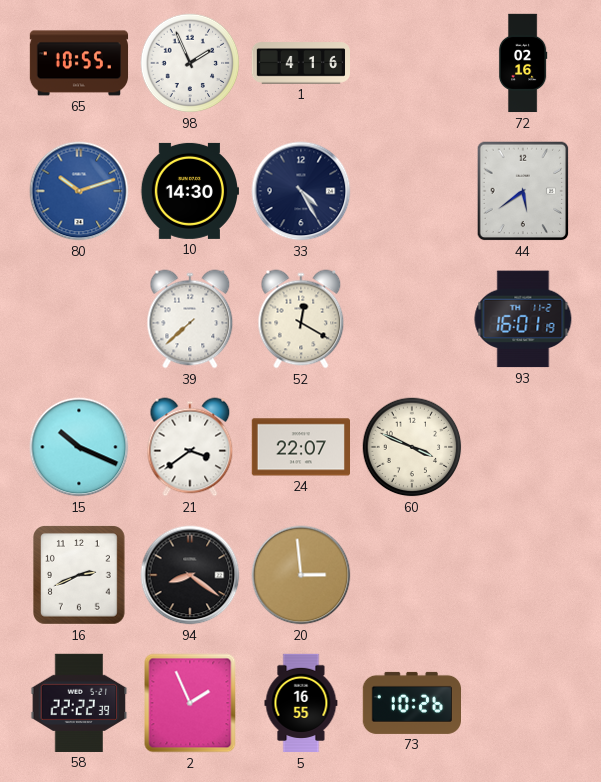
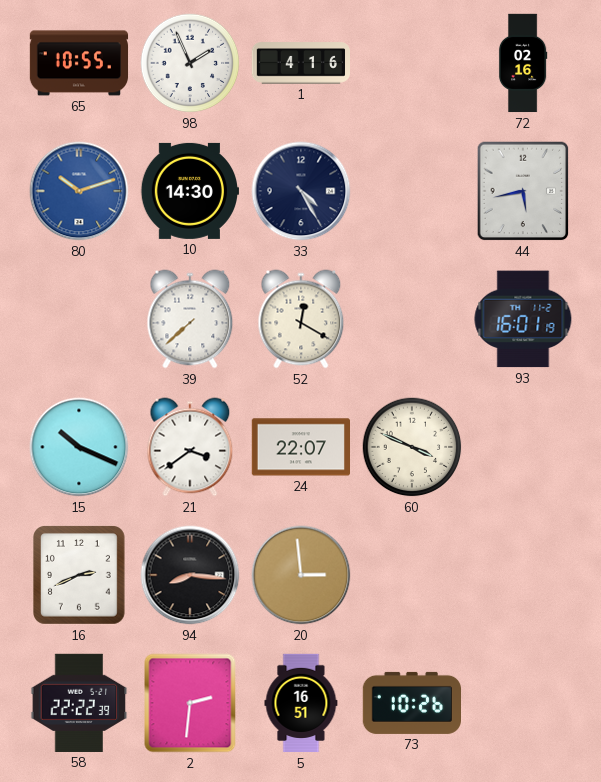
44: 5:39 -> 5:43
94: 8:21 -> 8:16
2: 1:56 -> 2:31
5: 16:55 -> 16:51
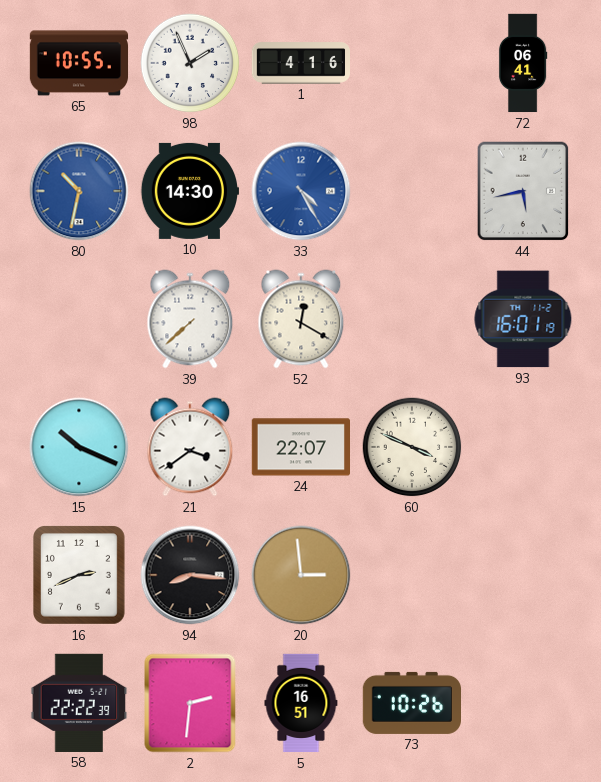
72: 02:16 -> 06:41
80: 10:12 -> 10:32
33 dial: navy -> blue
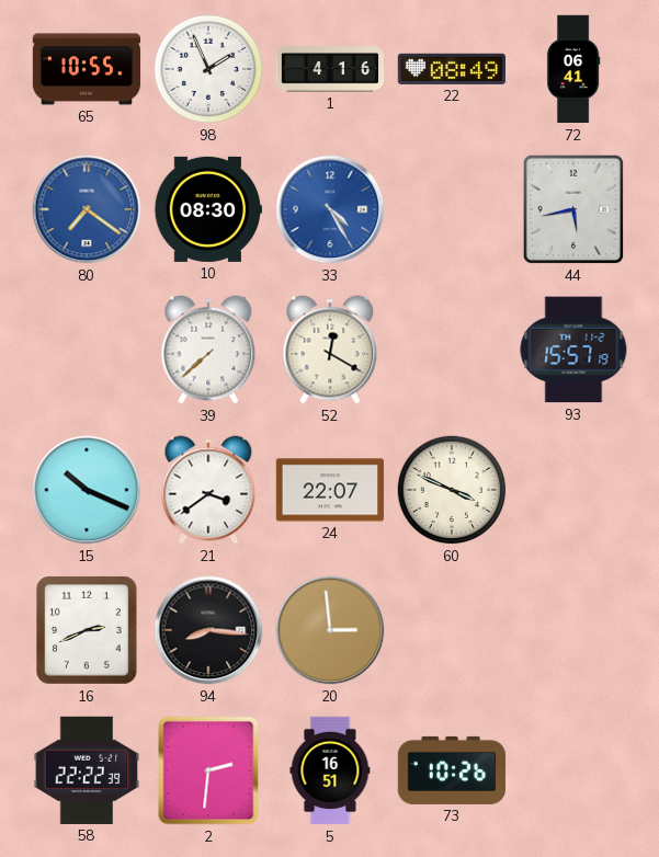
22: none -> 08:49
80: 10:32 -> 7:21
10: 14:30 -> 08:30
93: 16:01 -> 15:57
